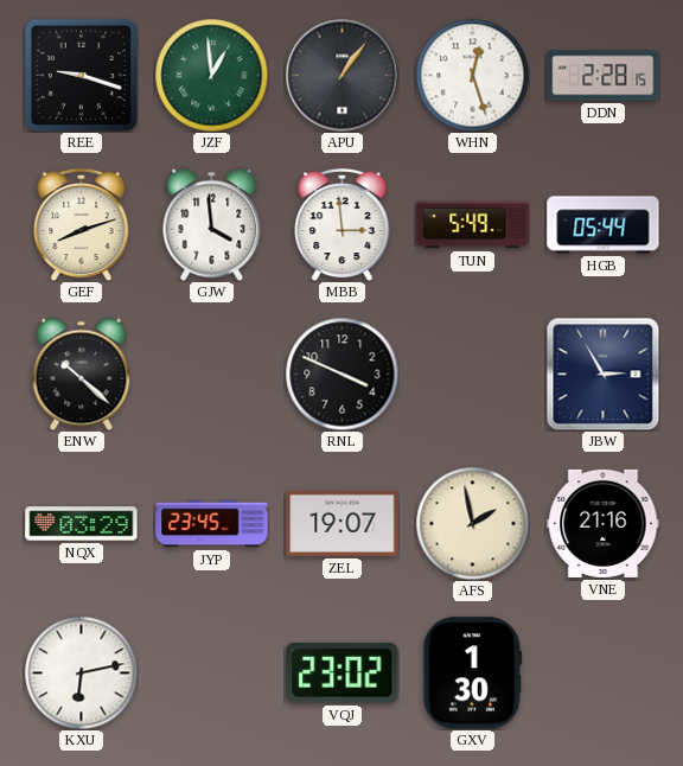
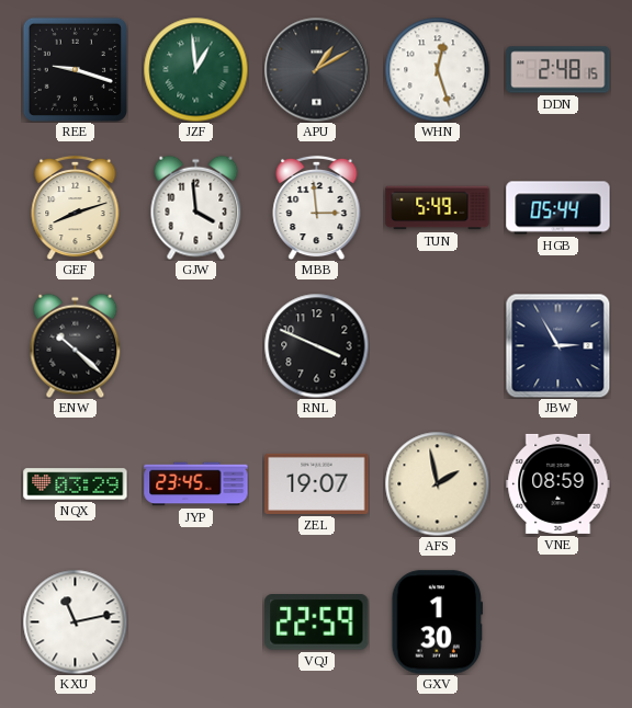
APU: 1:06 -> 1:10
DDN: 2:28 -> 2:48
VNE: 21:16 -> 08:59
KXU: 6:13 -> 11:13
VQJ: 23:02 -> 22:59
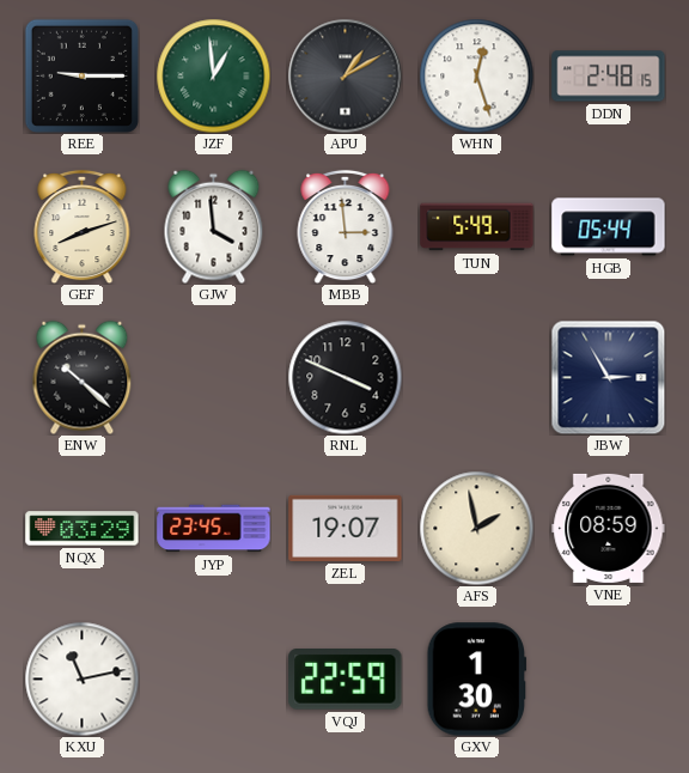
REE: 9:18 -> 9:15
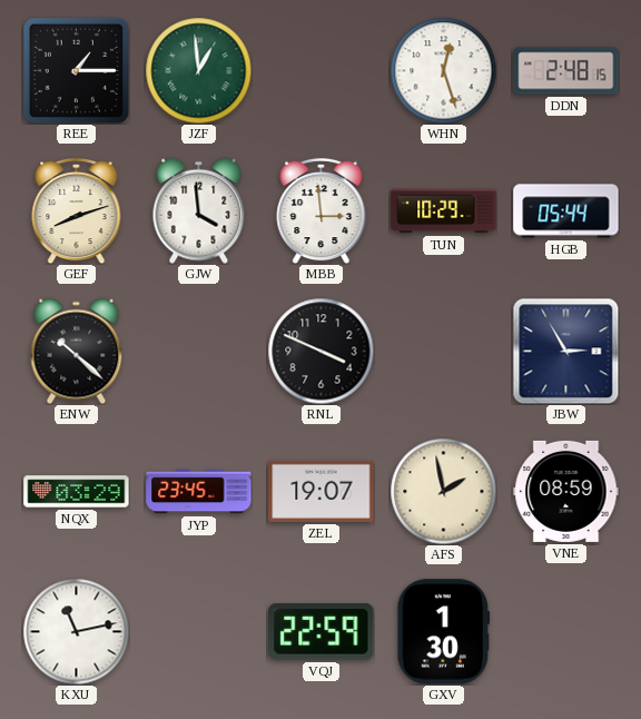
REE: 9:15 -> 1:15
APU: 1:10 -> none
TUN: 5:49 -> 10:29
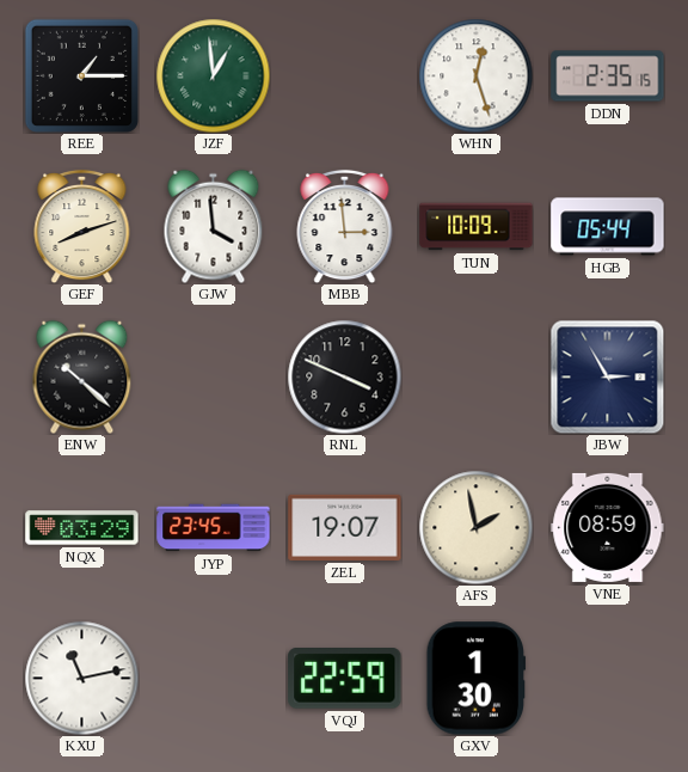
DDN: 2:48 -> 2:35
TUN: 10:29 -> 10:09
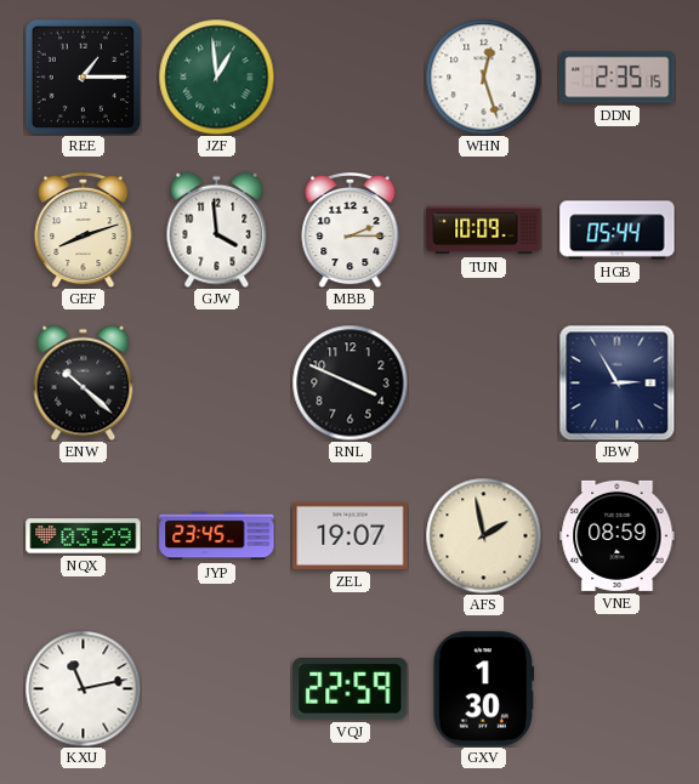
MBB: 2:59 -> 2:15
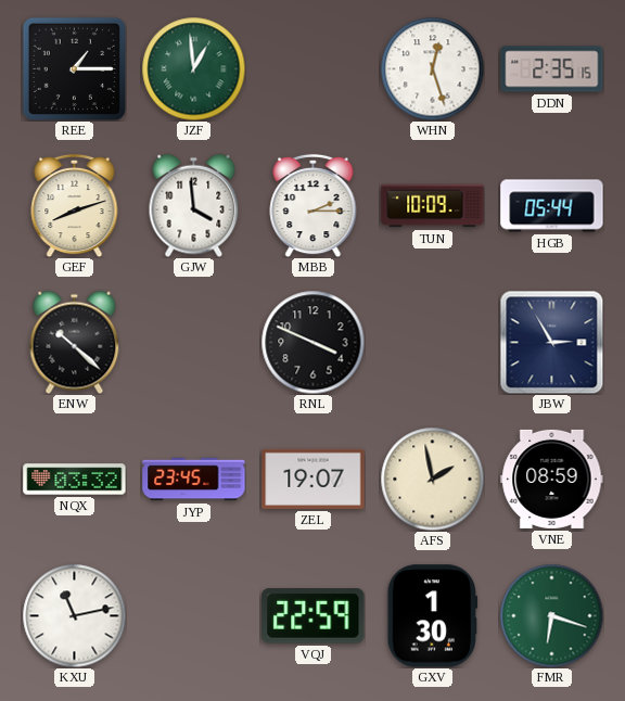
NQX: 03:29 -> 03:32
FMR: none -> 6:18
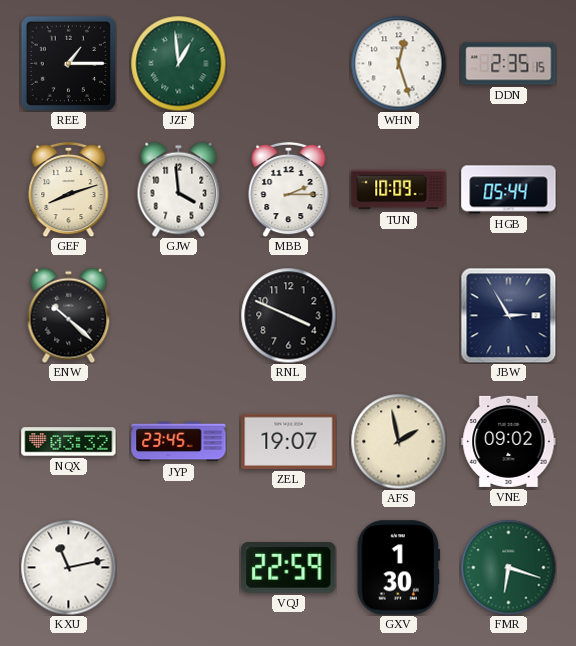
VNE: 08:59 -> 09:02
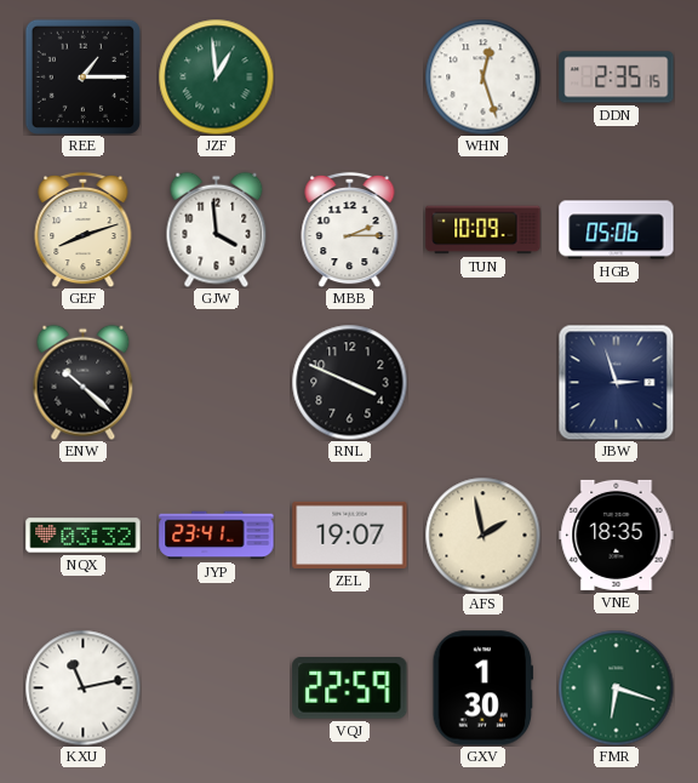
HGB: 05:44 -> 05:06
JBW: 2:55 -> 2:57
JYP: 23:45 -> 23:41
VNE: 09:02 -> 18:35
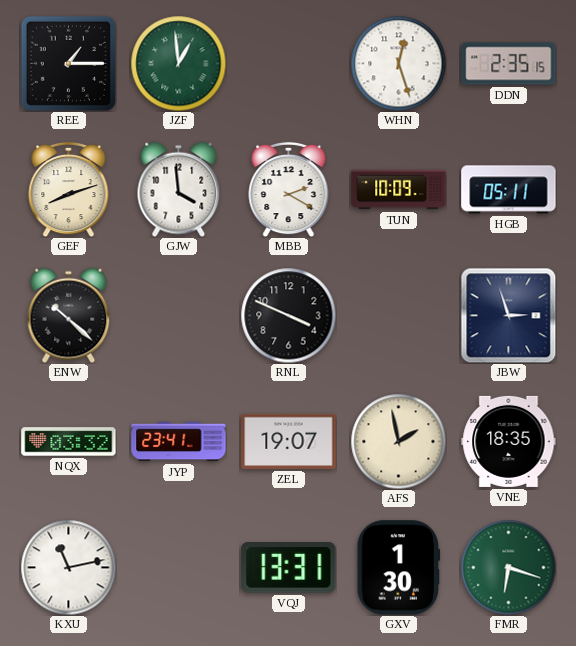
MBB: 2:15 -> 2:20
HGB: 05:06 -> 05:11
VQJ: 22:59 -> 13:31
